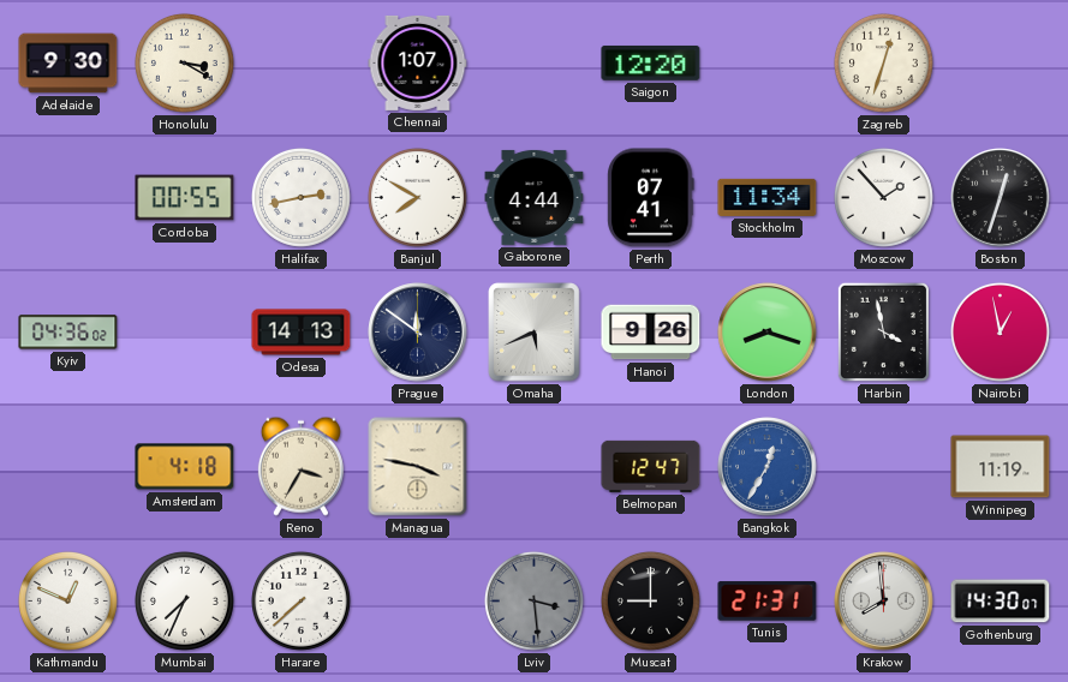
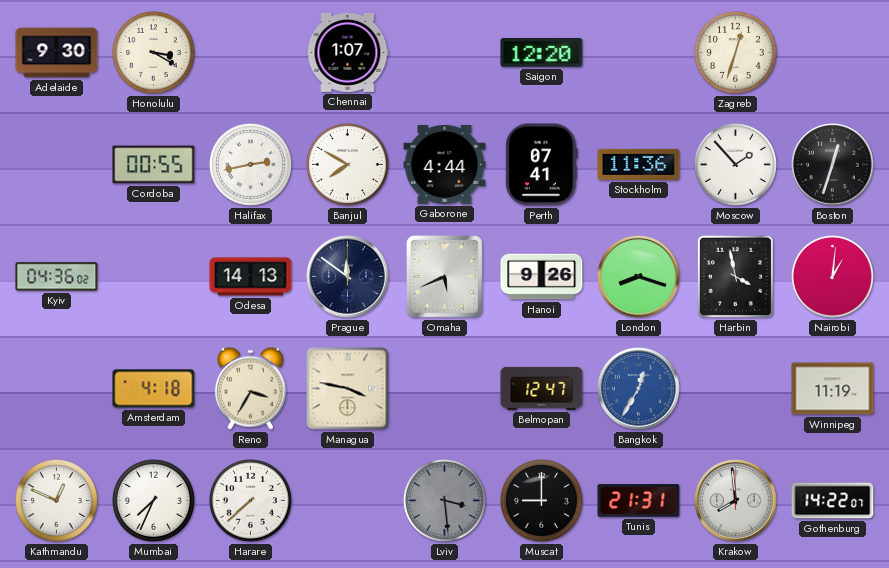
Stockholm: 11:34 -> 11:36
Nairobi: 12:58 -> 1:01
Gothenburg: 14:30 -> 14:22
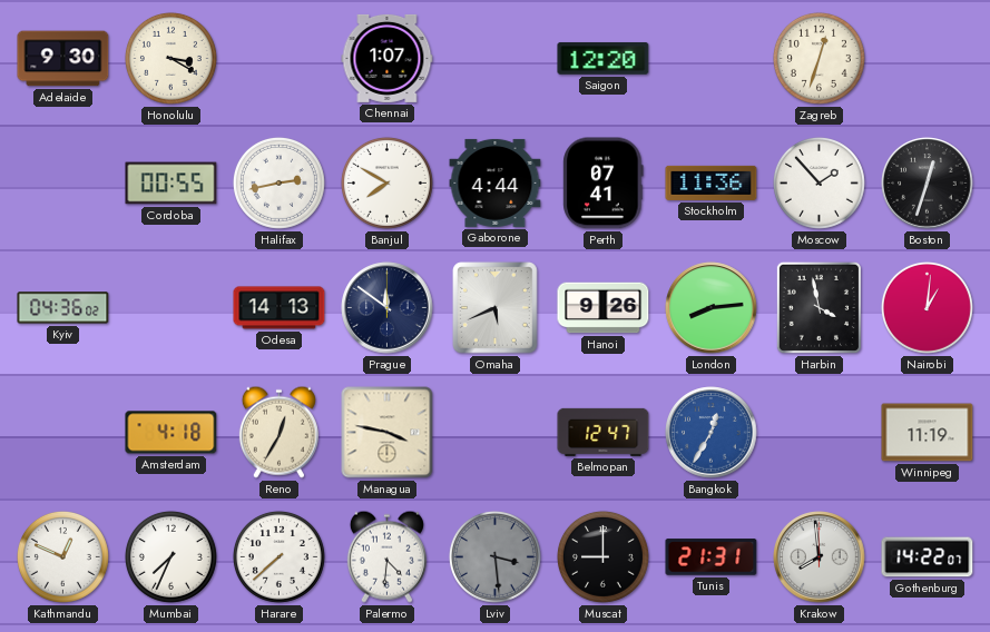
London: 8:18 -> 8:14
Reno: 3:35 -> 12:35
Palermo: none -> 4:31
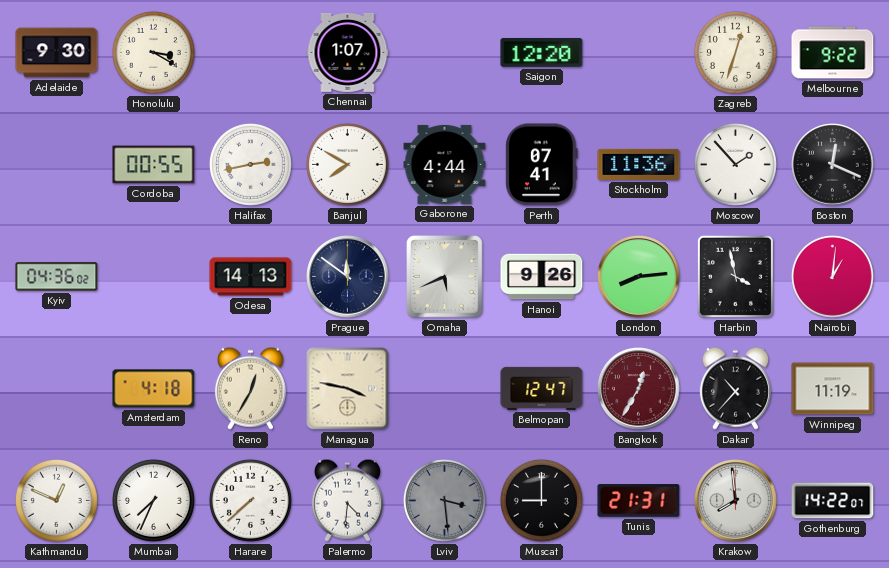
Melbourne: none -> 9:22
Boston: 12:33 -> 12:19
Bangkok dial: blue -> burgundy
Dakar: none -> 10:37
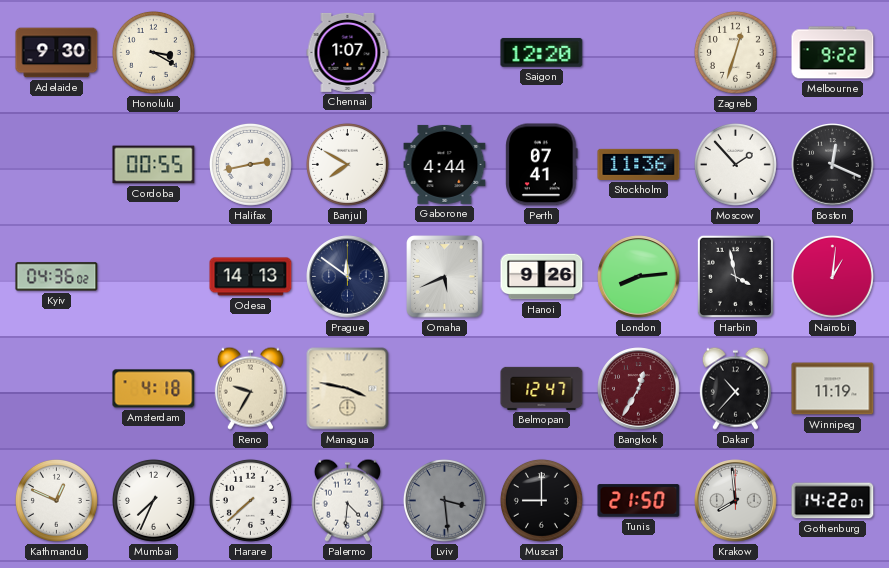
Reno: 12:35 -> 9:35
Tunis: 21:31 -> 21:50
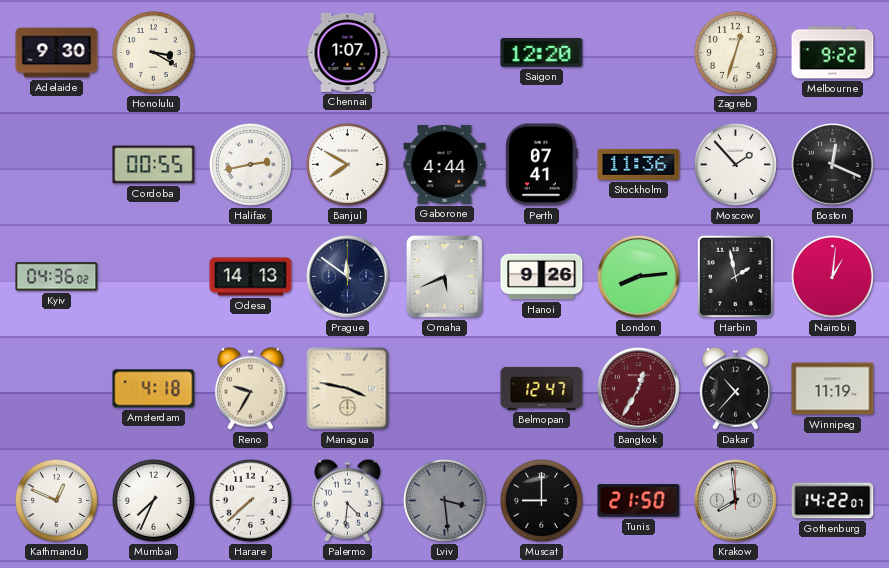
Harbin: 3:58 -> 1:58
